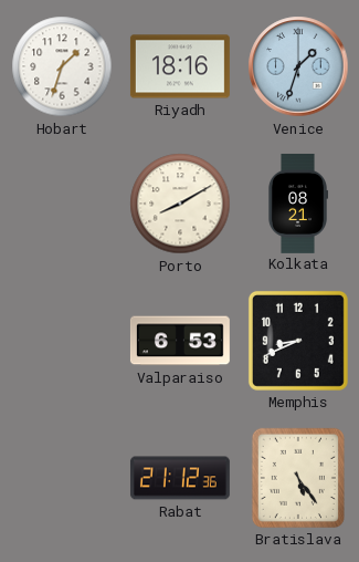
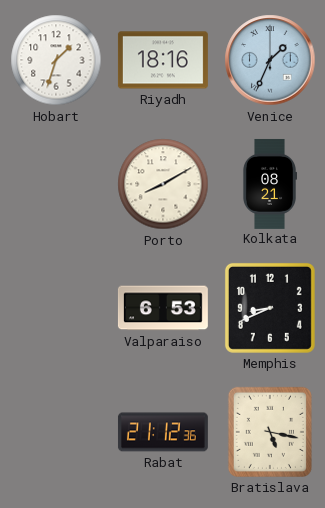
Venice: 1:33 -> 1:34
Bratislava: 5:24 -> 5:17
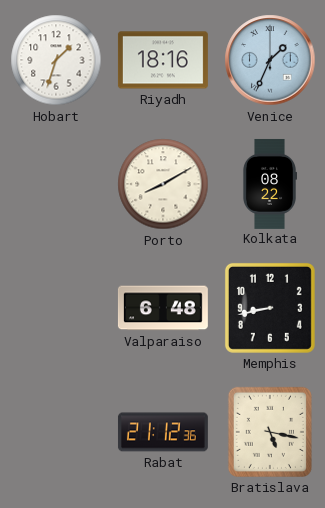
Kolkata: 08:21 -> 08:22
Valparaiso: 6:53 -> 6:48
Memphis: 8:41 -> 8:43
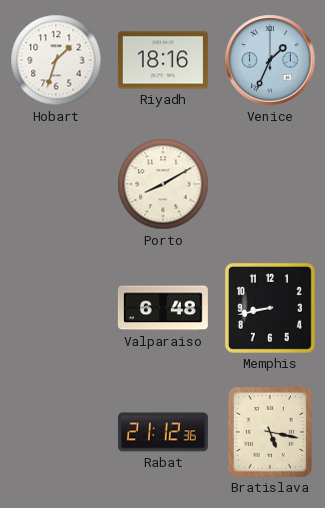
Kolkata: 08:22 -> none
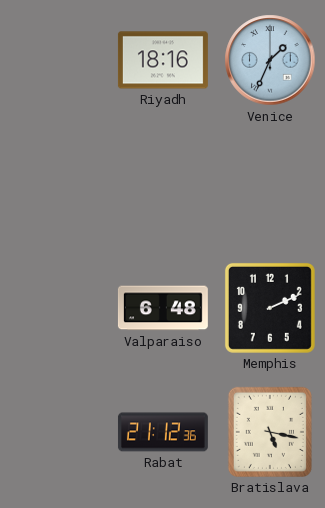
Hobart: 1:33 -> none
Porto: 8:10 -> none
Memphis: 8:43 -> 2:11
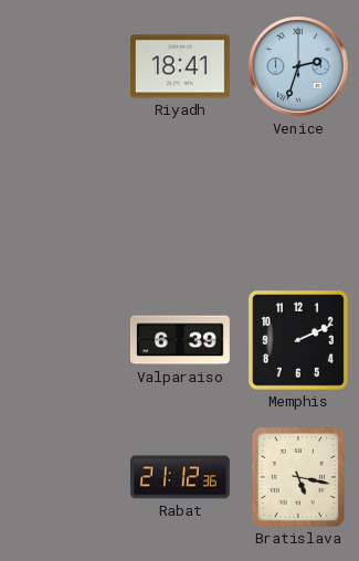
Riyadh: 18:16 -> 18:41
Venice: 1:34 -> 2:33
Valparaiso: 6:48 -> 6:39
